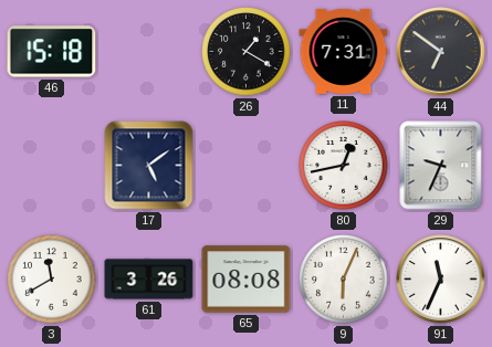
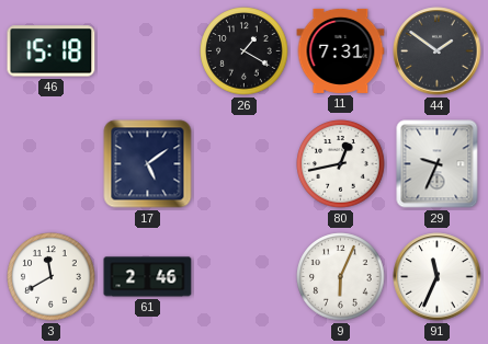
44: 6:51 -> 1:51
61: 3:26 -> 2:46
65: 08:08 -> none
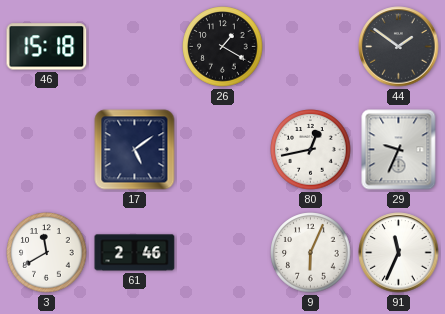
11: 7:31 -> none
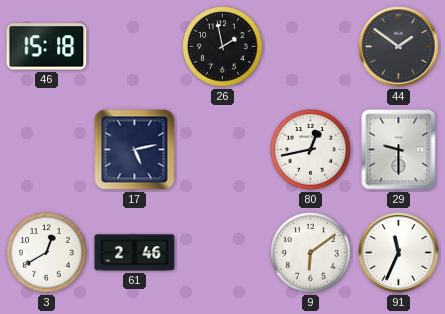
26: 1:20 -> 1:58
17: 5:09 -> 5:13
29: 9:34 -> 9:30
3: 11:40 -> 12:40
9: 6:04 -> 6:09
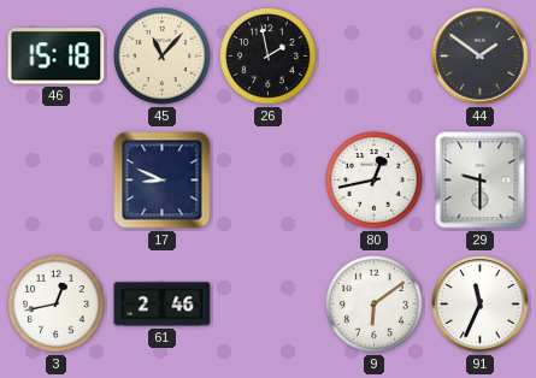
45: none -> 11:07
17: 5:13 -> 8:49
3: 12:40 -> 12:43
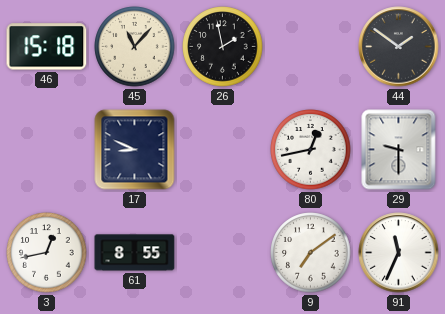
61: 2:46 -> 8:55
9: 6:09 -> 7:09
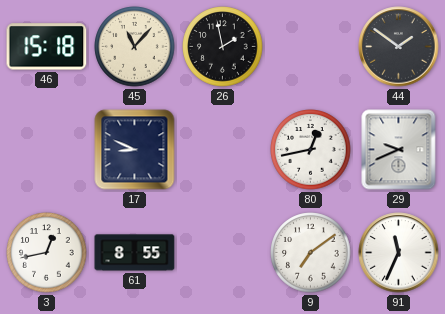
29: 9:30 -> 9:41
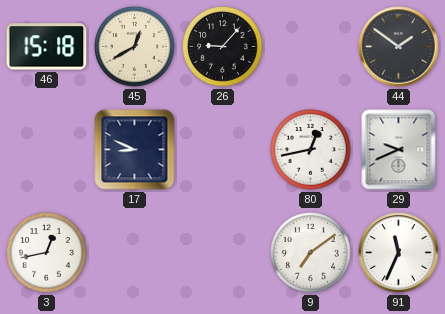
45: 11:07 -> 12:40
26: 1:58 -> 9:07
61: 8:55 -> none
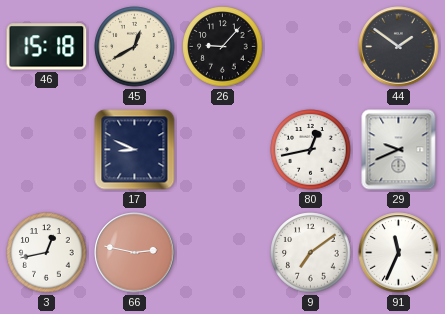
66: none -> 2:47
